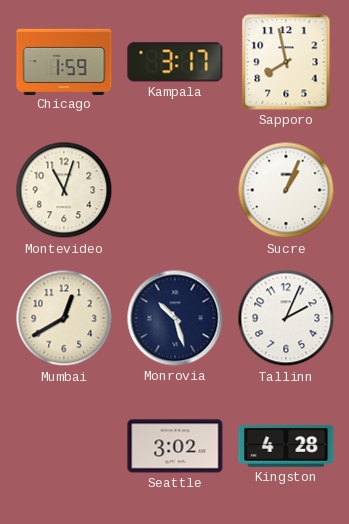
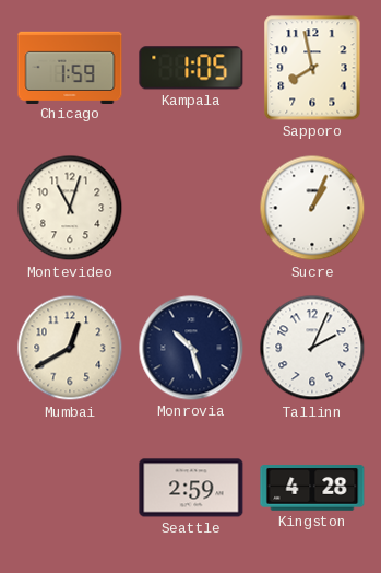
Kampala: 3:17 -> 1:05
Seattle: 3:02 -> 2:59
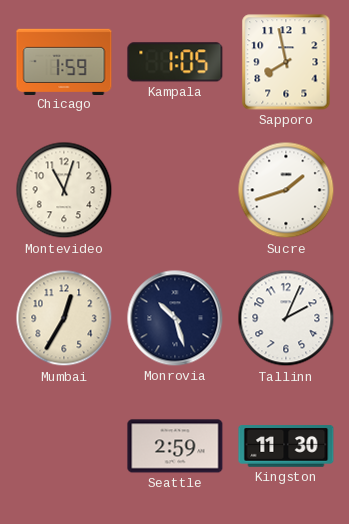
Sucre: 1:04 -> 1:42
Mumbai: 12:40 -> 12:35
Kingston: 4:28 -> 11:30
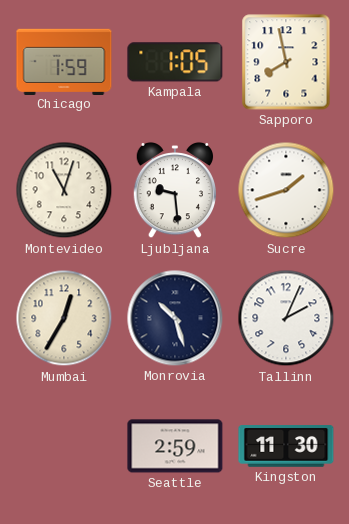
Ljubljana: none -> 9:29
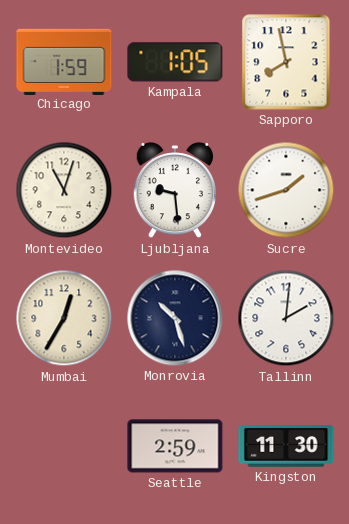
Tallinn: 2:04 -> 2:01
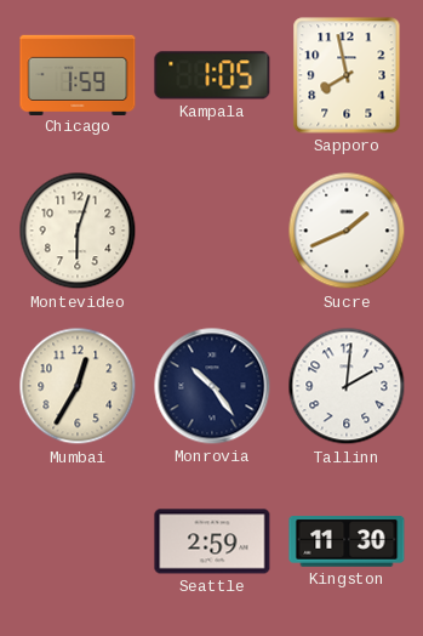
Montevideo: 11:03 -> 6:03
Ljubljana: 9:29 -> none
Sucre: 1:42 -> 1:41
Monrovia: 10:27 -> 10:24
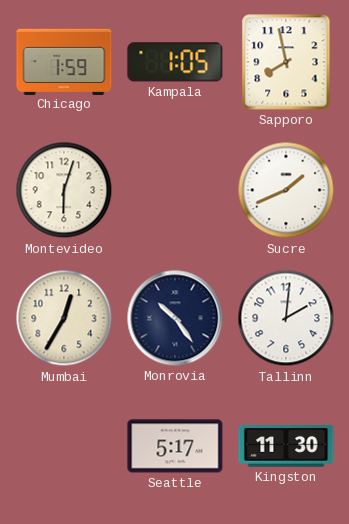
Seattle: 2:59 -> 5:17
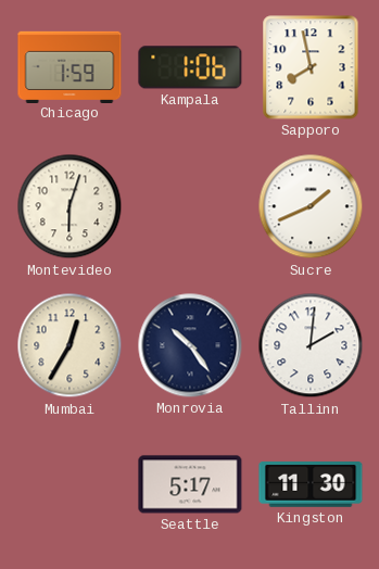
Kampala: 1:05 -> 1:06
